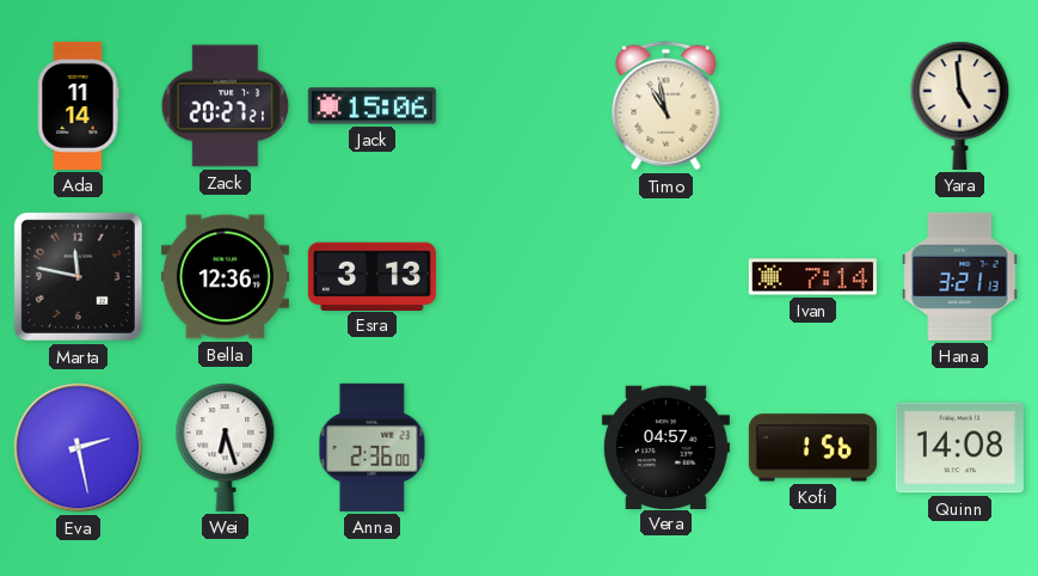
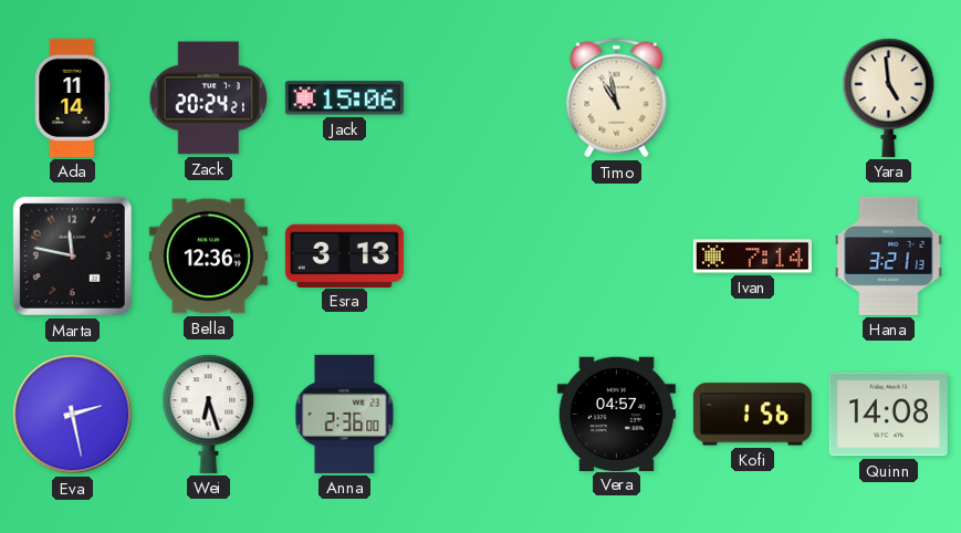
Zack: 20:27 -> 20:24
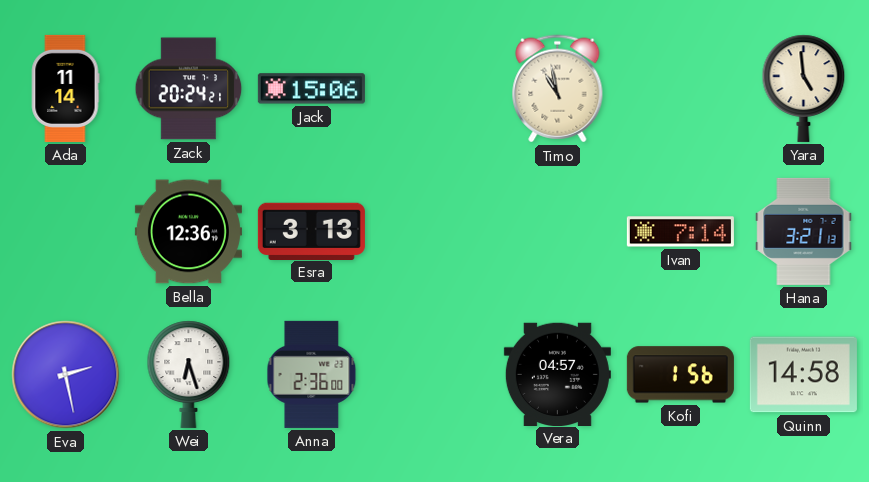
Marta: 11:47 -> none
Quinn: 14:08 -> 14:58
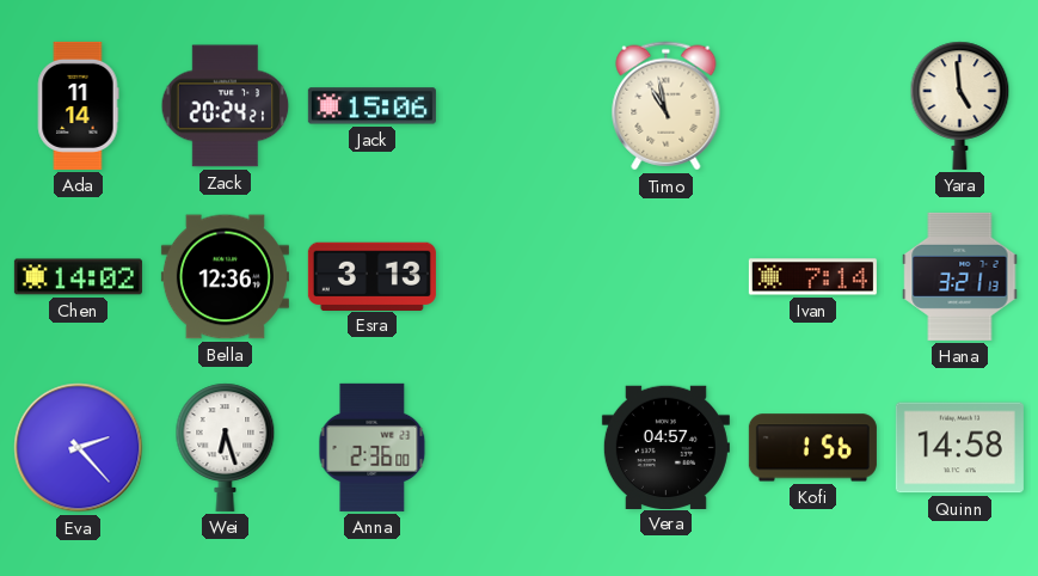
Chen: none -> 14:02
Eva: 2:28 -> 2:23
